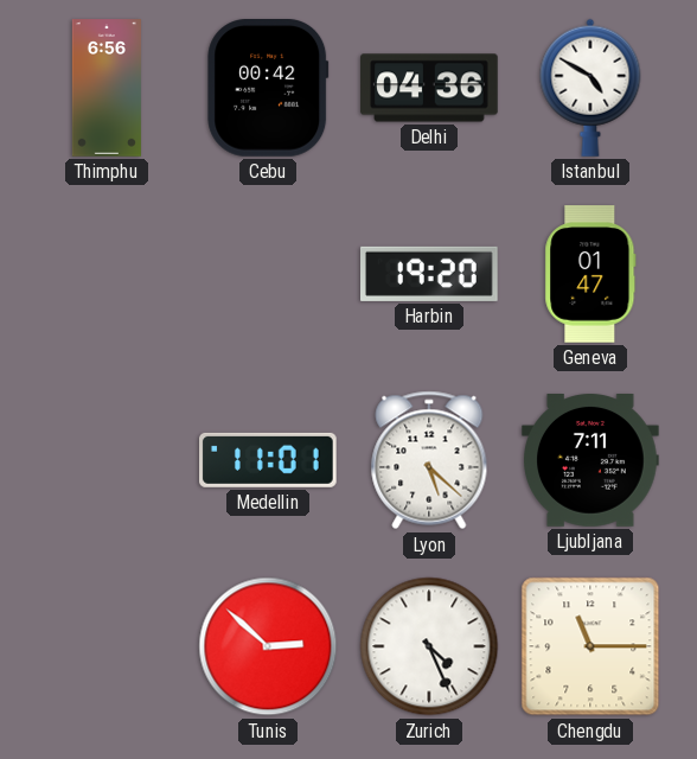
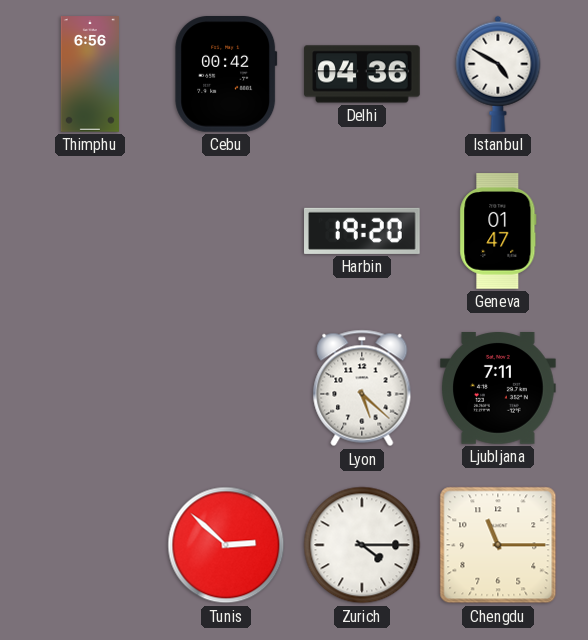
Medellin: 11:01 -> none
Zurich: 4:26 -> 4:15
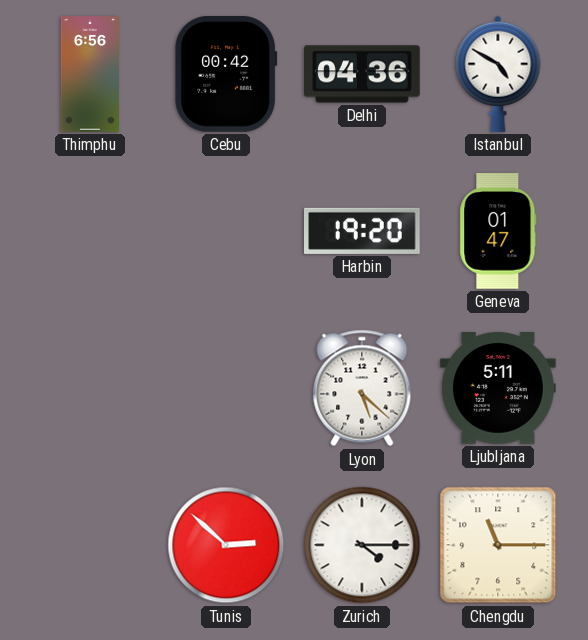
Ljubljana: 7:11 -> 5:11
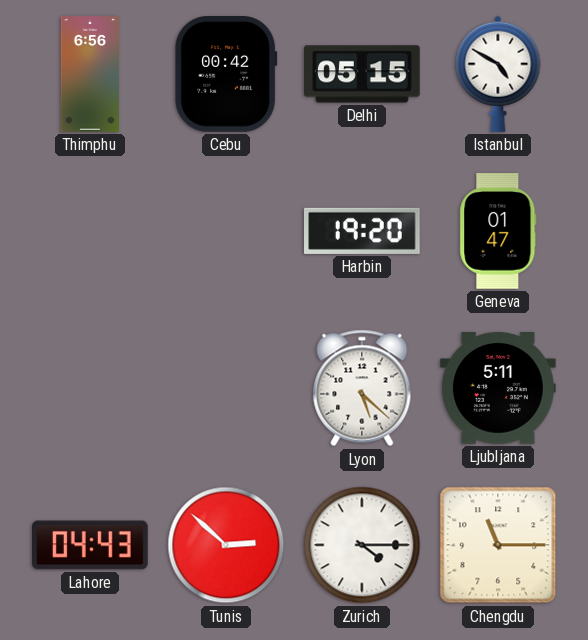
Delhi: 04:36 -> 05:15
Lahore: none -> 04:43
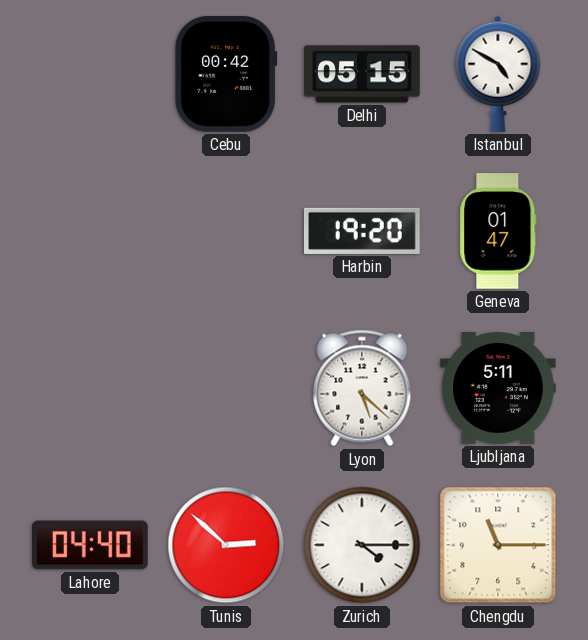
Thimphu: 6:56 -> none
Lahore: 04:43 -> 04:40
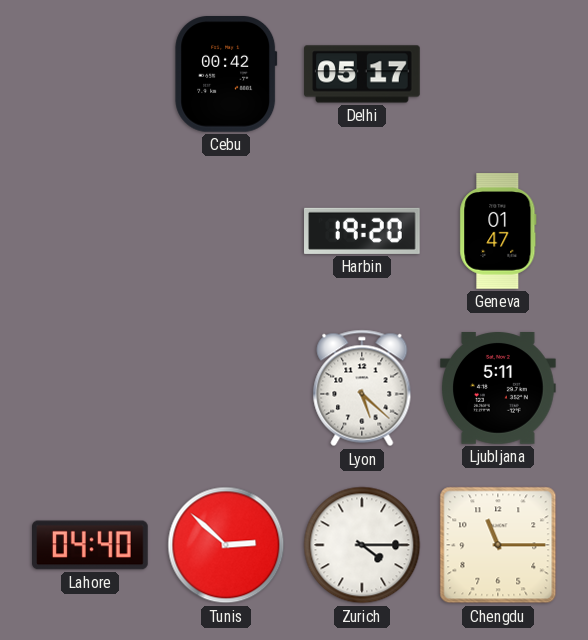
Delhi: 05:15 -> 05:17
Istanbul: 4:50 -> none
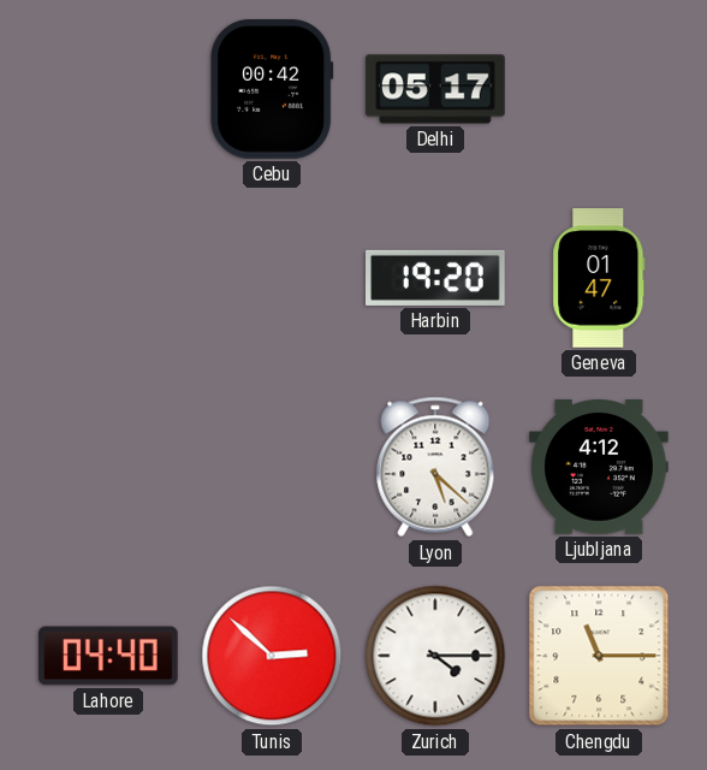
Ljubljana: 5:11 -> 4:12
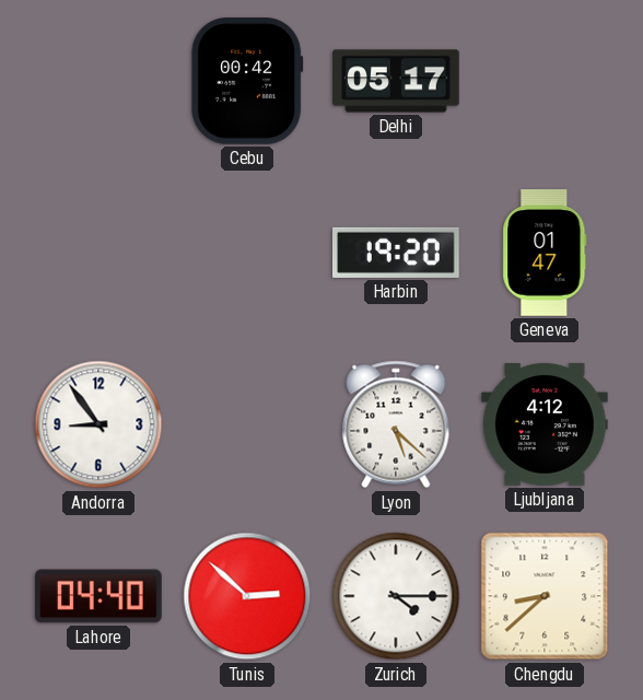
Andorra: none -> 8:54
Chengdu: 11:15 -> 8:38
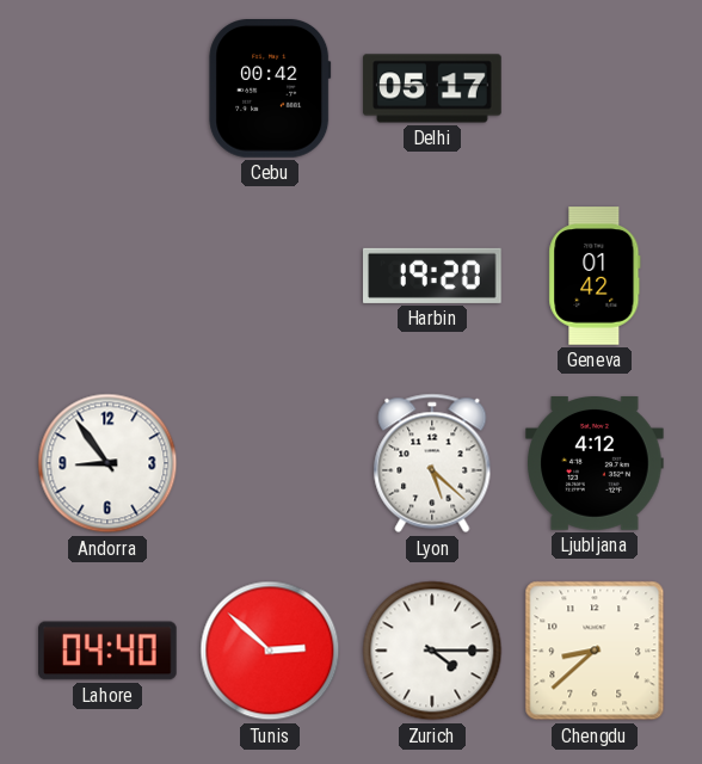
Geneva: 01:47 -> 01:42
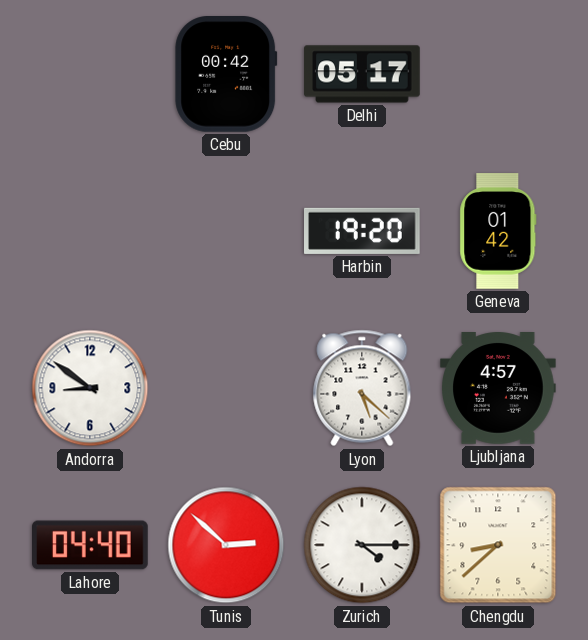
Andorra: 8:54 -> 8:51
Ljubljana: 4:12 -> 4:57
